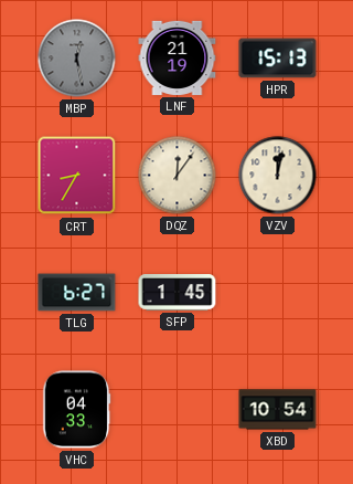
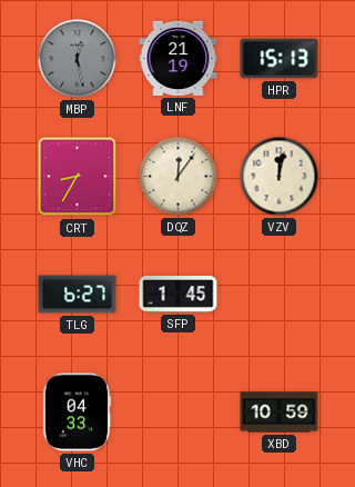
XBD: 10:54 -> 10:59
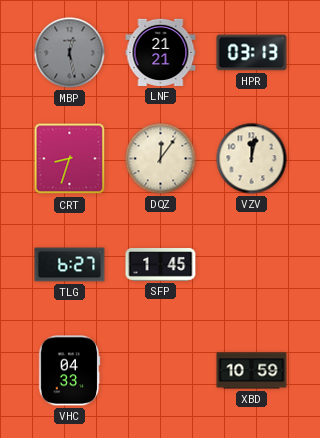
LNF: 21:19 -> 21:21
HPR: 15:13 -> 03:13
CRT: 8:35 -> 8:33
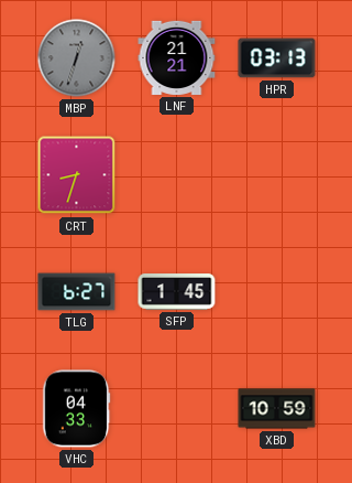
MBP: 12:28 -> 12:33
DQZ: 12:06 -> none
VZV: 12:02 -> none
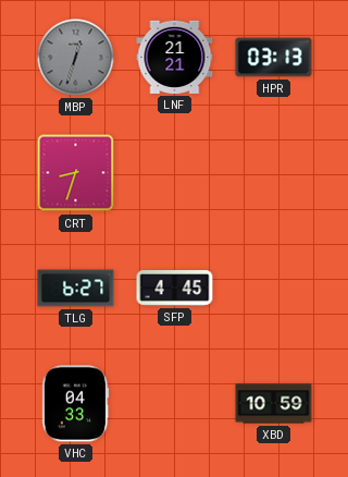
SFP: 1:45 -> 4:45
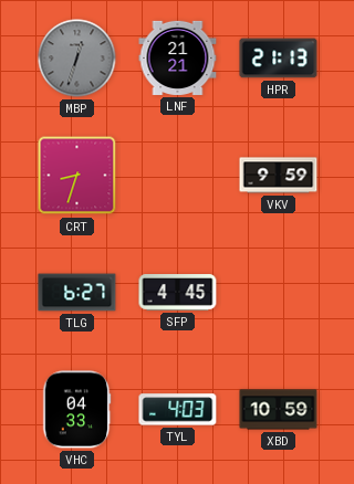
HPR: 03:13 -> 21:13
VKV: none -> 9:59
TYL: none -> 4:03
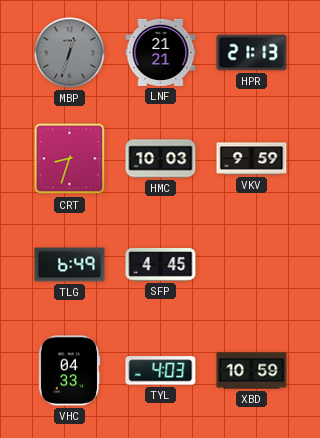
HMC: none -> 10:03
TLG: 6:27 -> 6:49
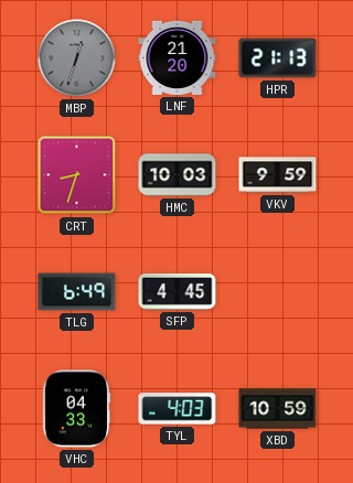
LNF: 21:21 -> 21:20
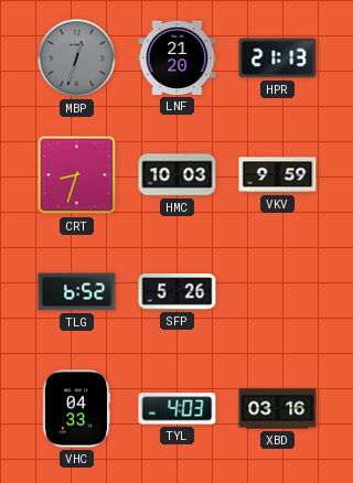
TLG: 6:49 -> 6:52
SFP: 4:45 -> 5:26
XBD: 10:59 -> 03:16
